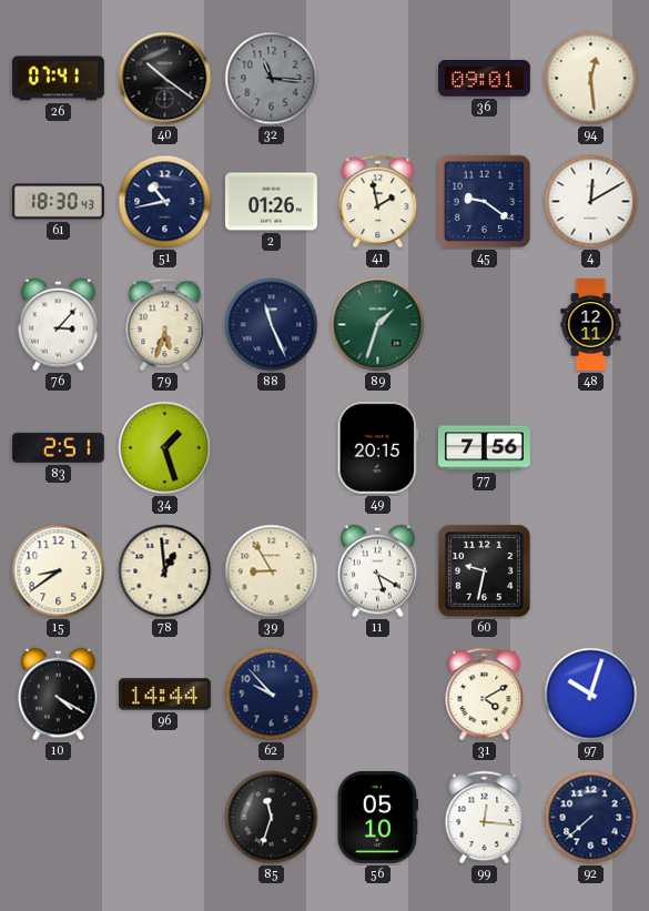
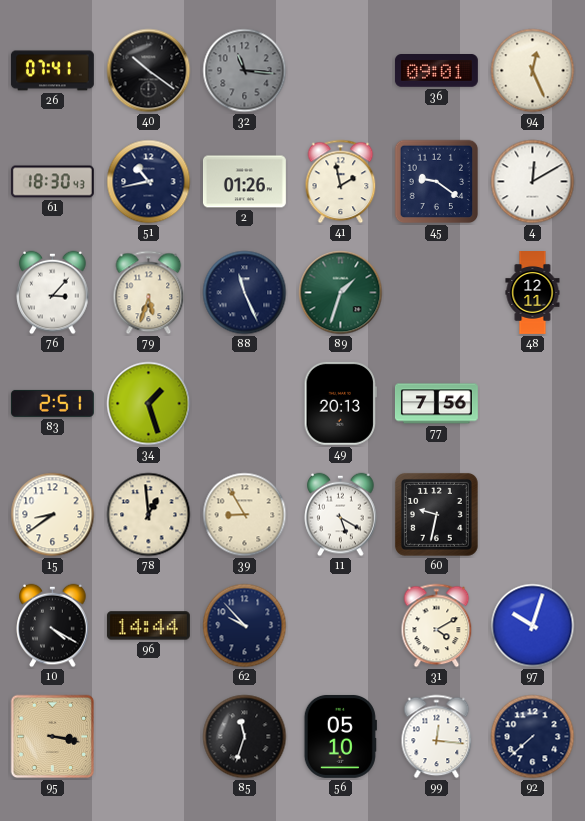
94: 12:29 -> 12:26
49: 20:15 -> 20:13
95: none -> 3:17
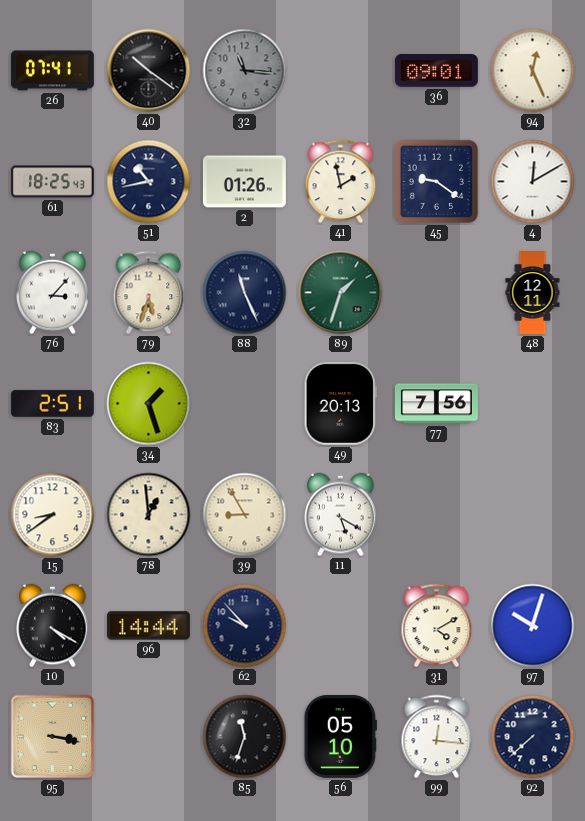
61: 18:30 -> 18:25
60: 9:32 -> none
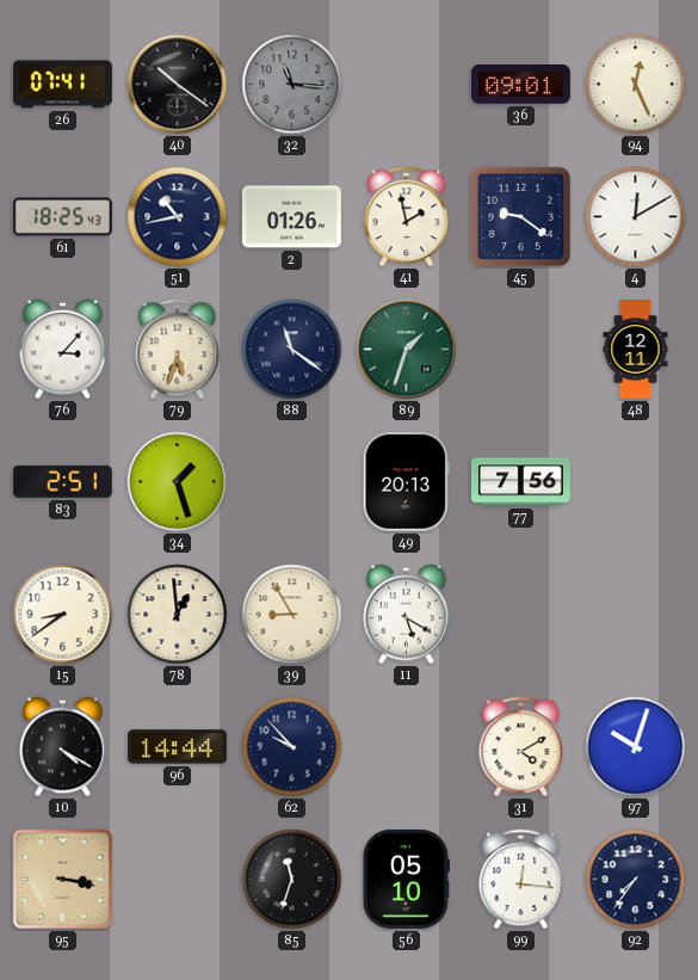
88: 11:26 -> 11:21
92: 7:38 -> 7:36
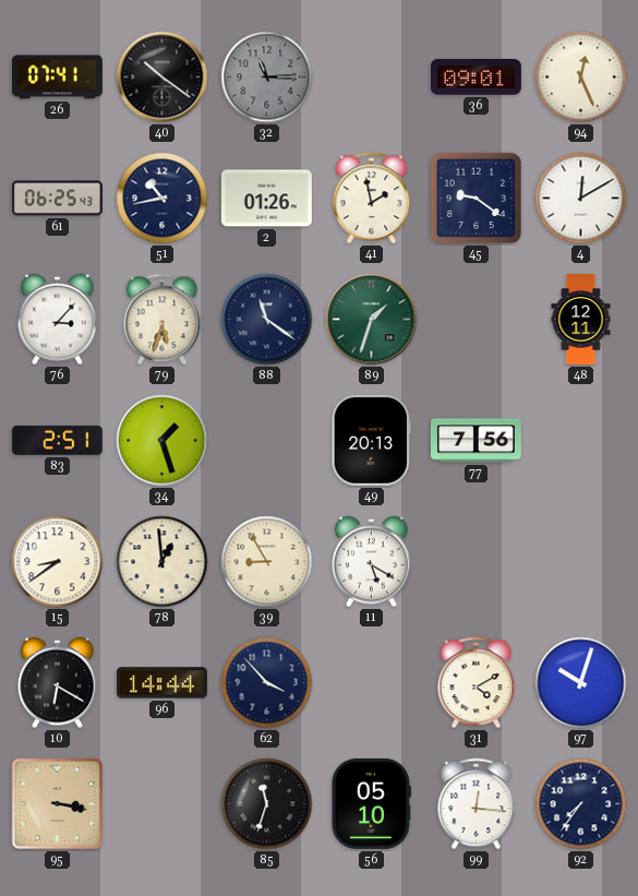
32: 11:16 -> 11:15
61: 18:25 -> 06:25
10: 4:20 -> 6:20
62: 9:53 -> 3:53
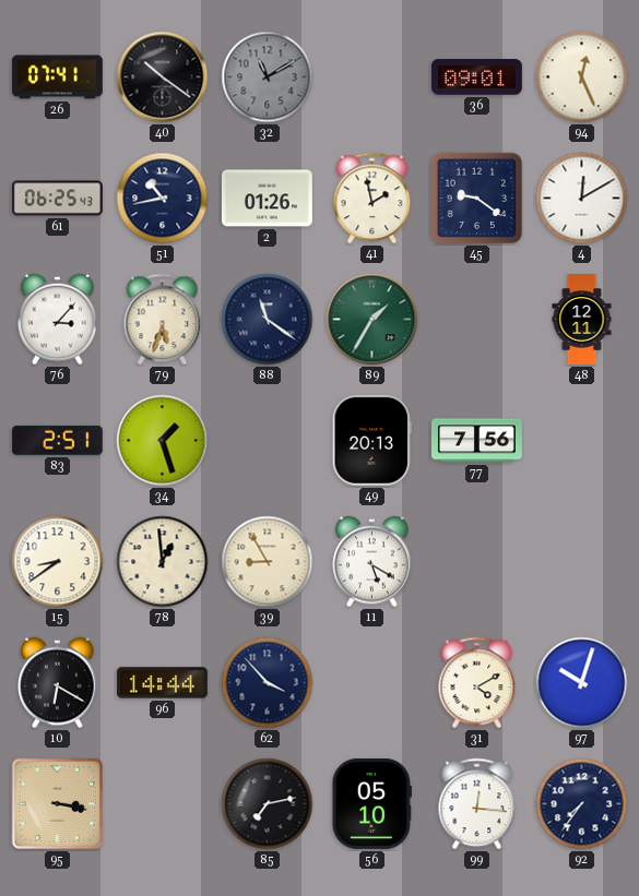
32: 11:15 -> 11:10
89: 1:33 -> 1:35
85: 11:33 -> 7:13
